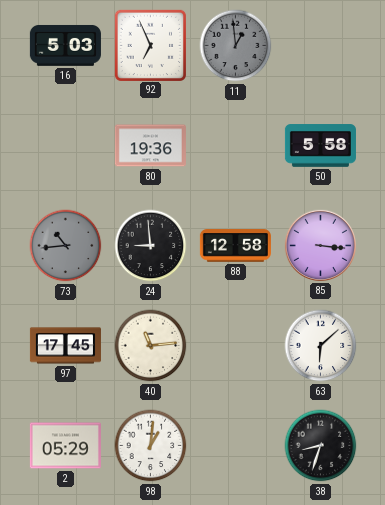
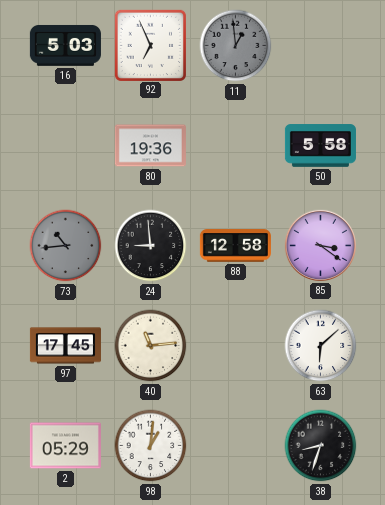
85: 3:16 -> 3:21
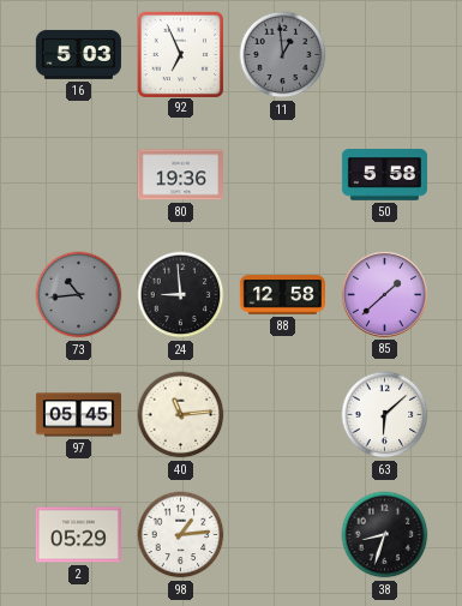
85: 3:21 -> 1:38
97: 17:45 -> 05:45
98: 1:01 -> 1:14
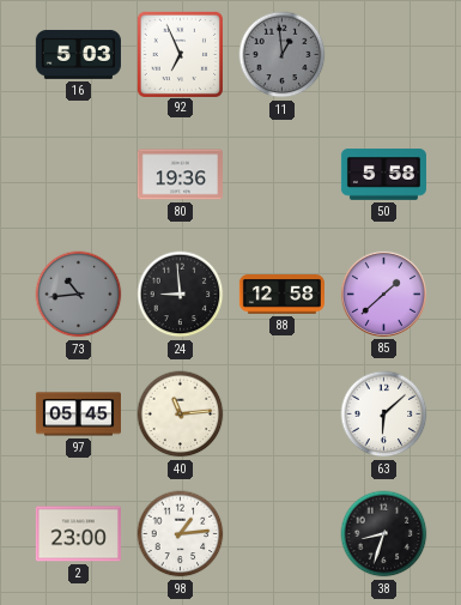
2: 05:29 -> 23:00
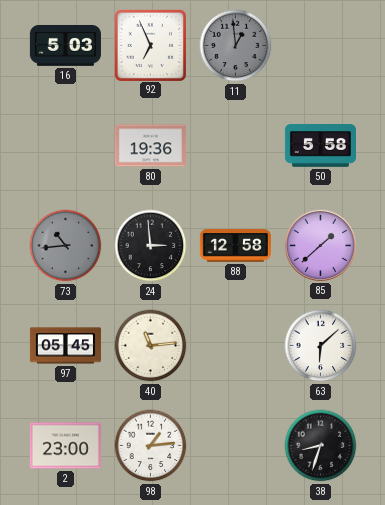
24: 8:59 -> 2:59
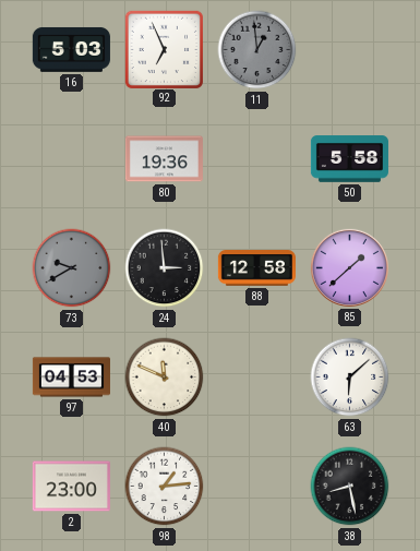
73: 10:44 -> 9:40
97: 05:45 -> 04:53
40: 11:14 -> 11:49
38: 8:33 -> 8:28
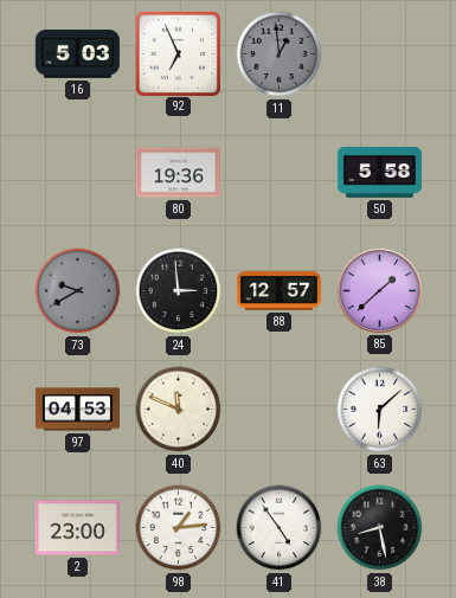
88: 12:58 -> 12:57
41: none -> 4:54
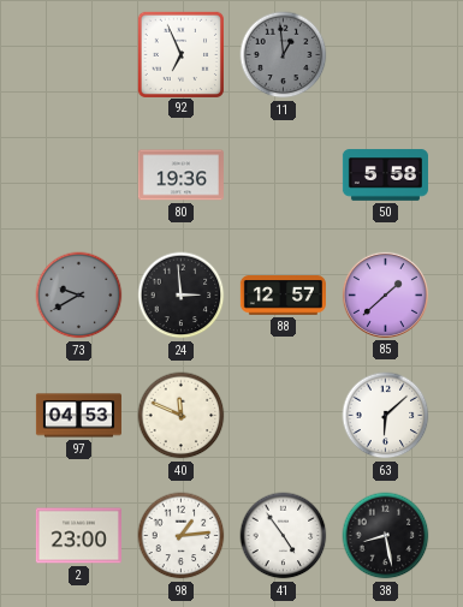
16: 5:03 -> none
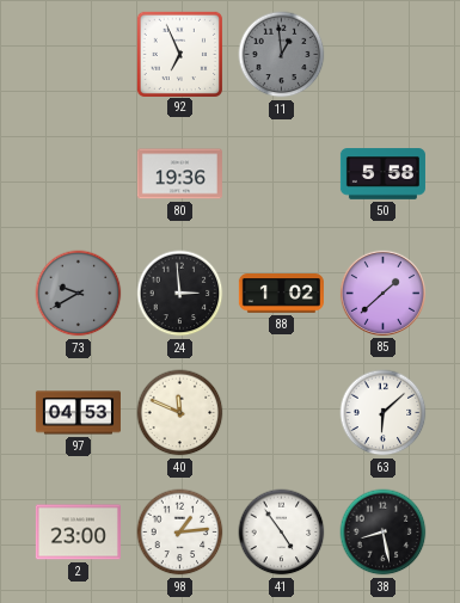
88: 12:57 -> 1:02
